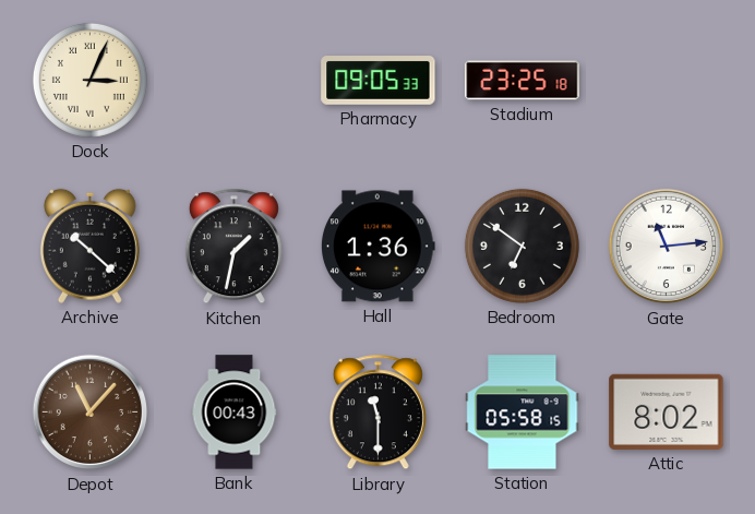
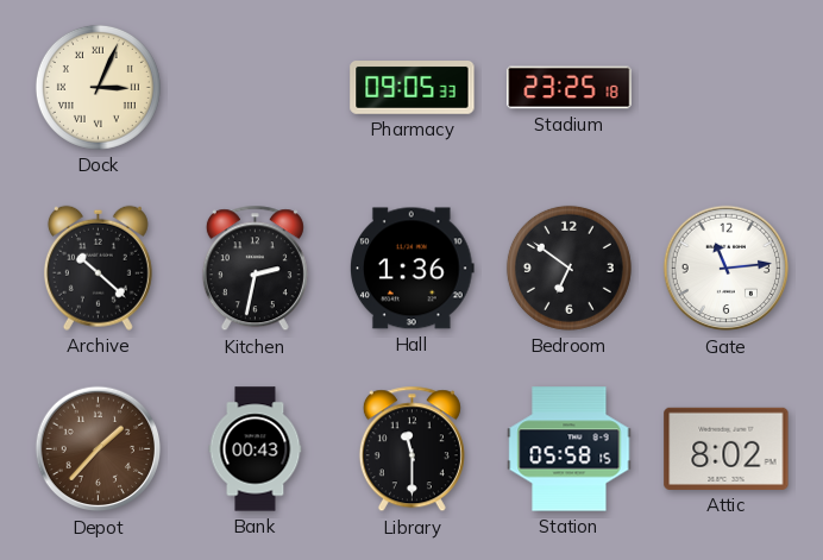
Kitchen: 1:32 -> 2:32
Depot: 11:07 -> 1:37
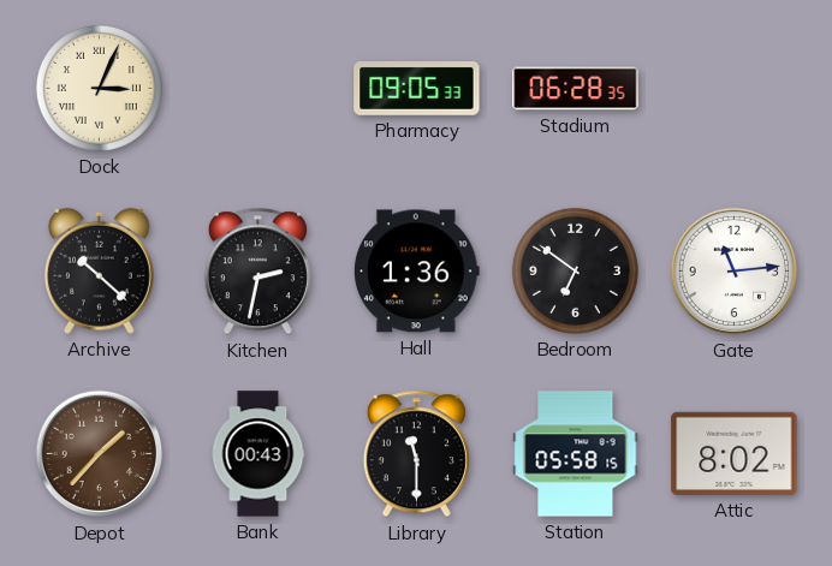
Stadium: 23:25 -> 06:28
